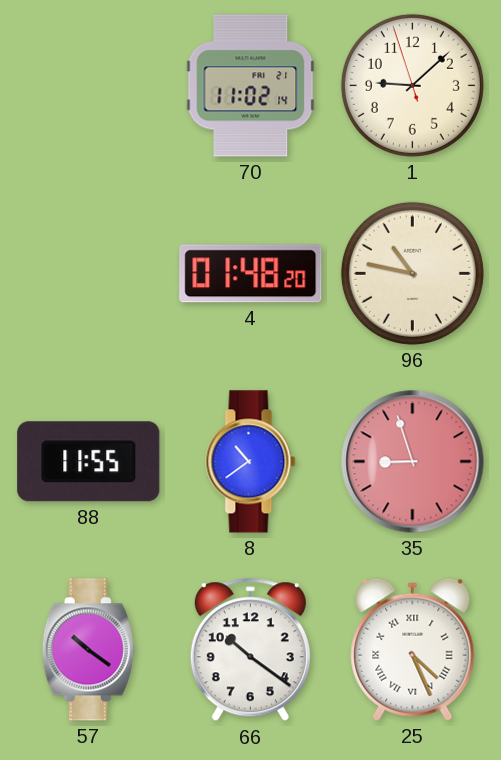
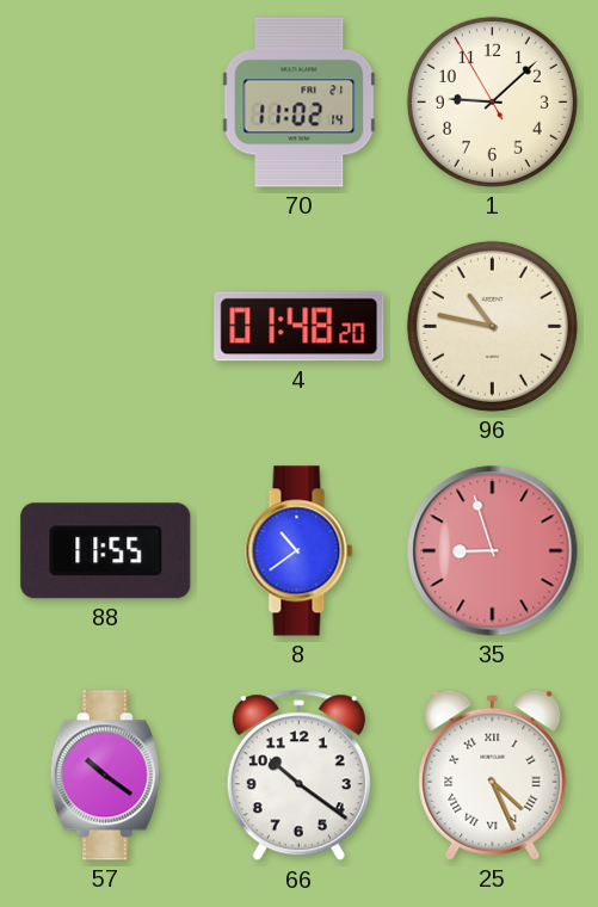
1: 9:07:57 -> 9:07:55
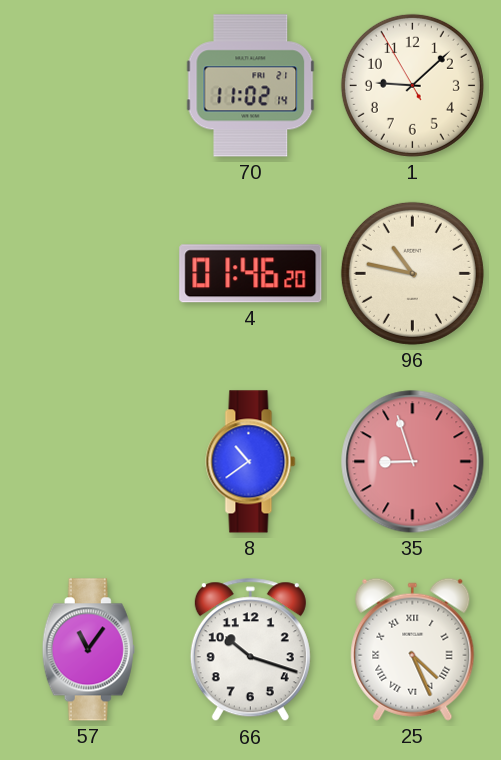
4: 01:48 -> 01:46
88: 11:55 -> none
57: 10:21 -> 11:06
66: 10:21 -> 10:18
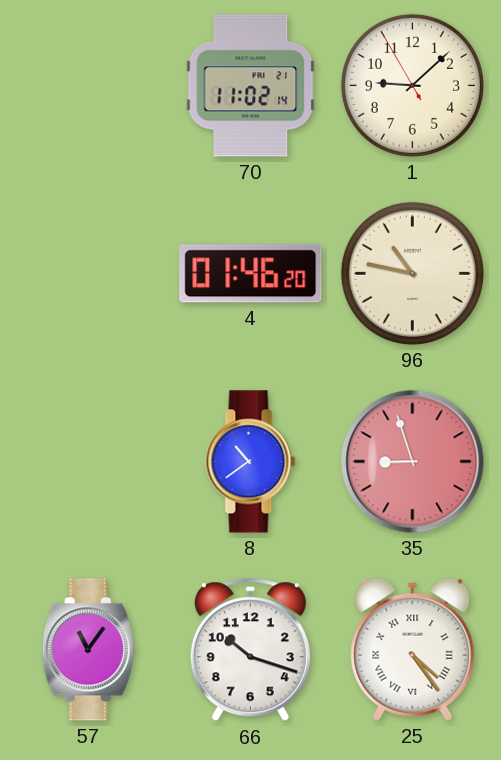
25: 4:26 -> 4:24
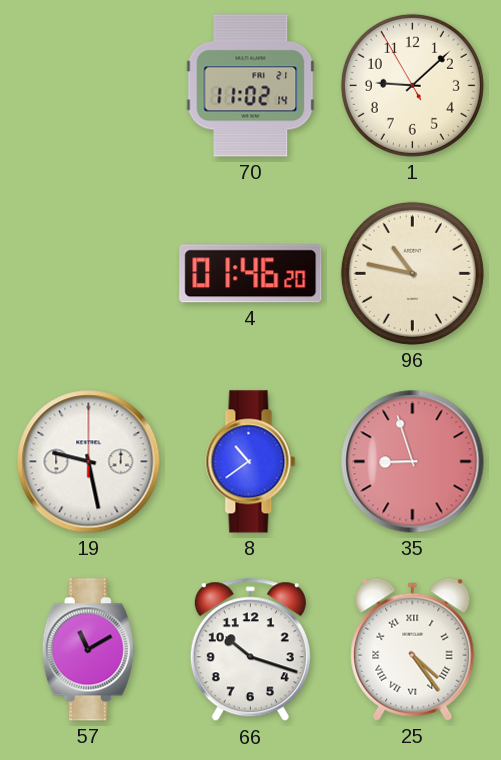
19: none -> 9:28
57: 11:06 -> 11:10
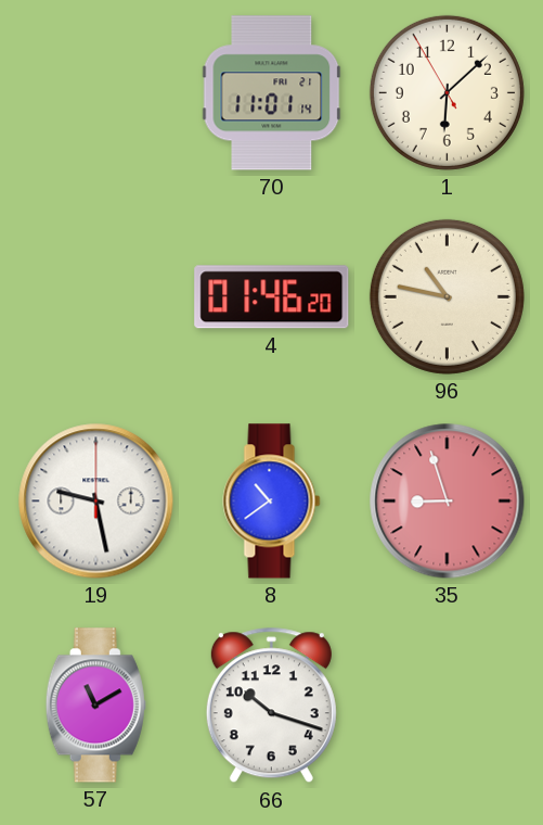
70: 11:02 -> 11:01
1: 9:07 -> 6:07
25: 4:24 -> none
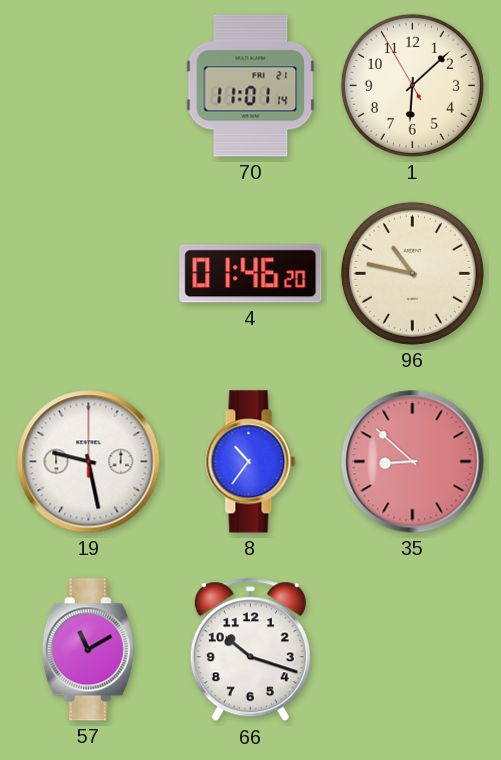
8: 10:39 -> 10:36
35: 8:57 -> 8:52
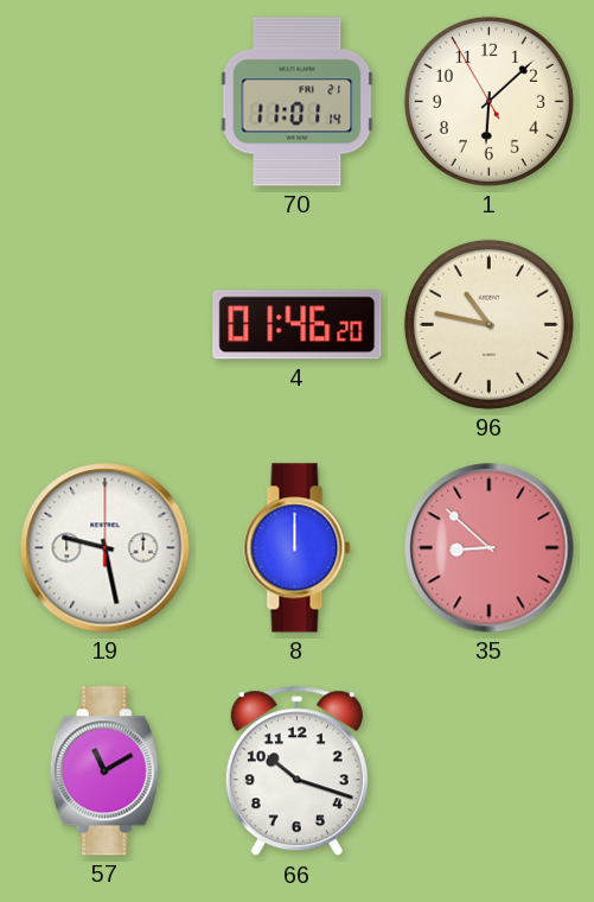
8: 10:36 -> 12:00
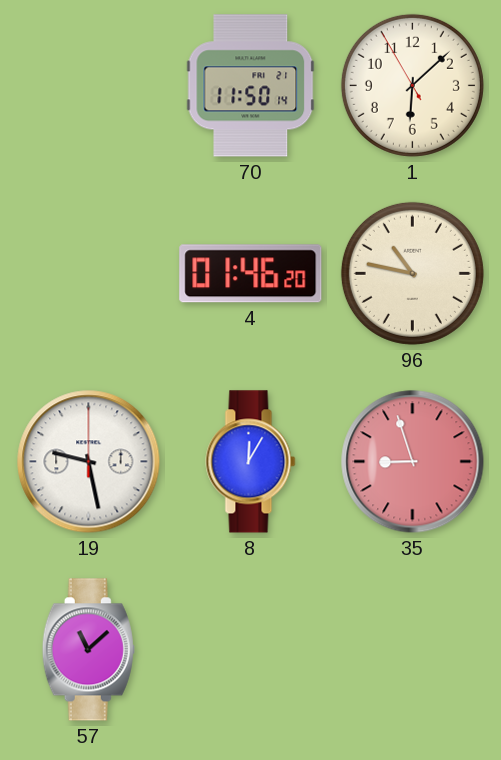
70: 11:01 -> 11:50
8: 12:00 -> 12:05
35: 8:52 -> 8:57
57: 11:10 -> 11:08
66: 10:18 -> none
